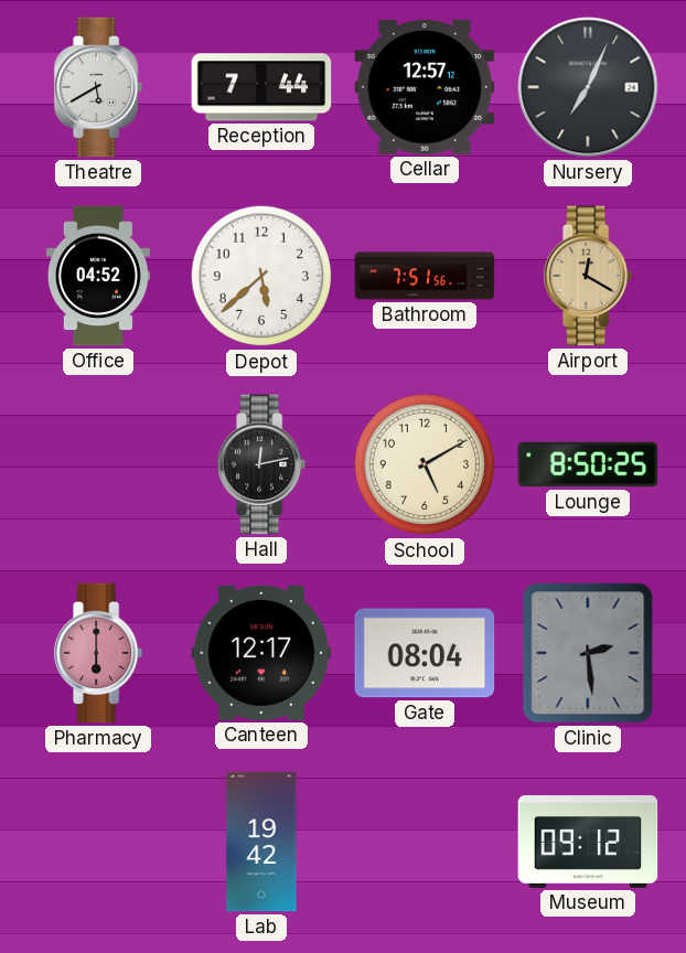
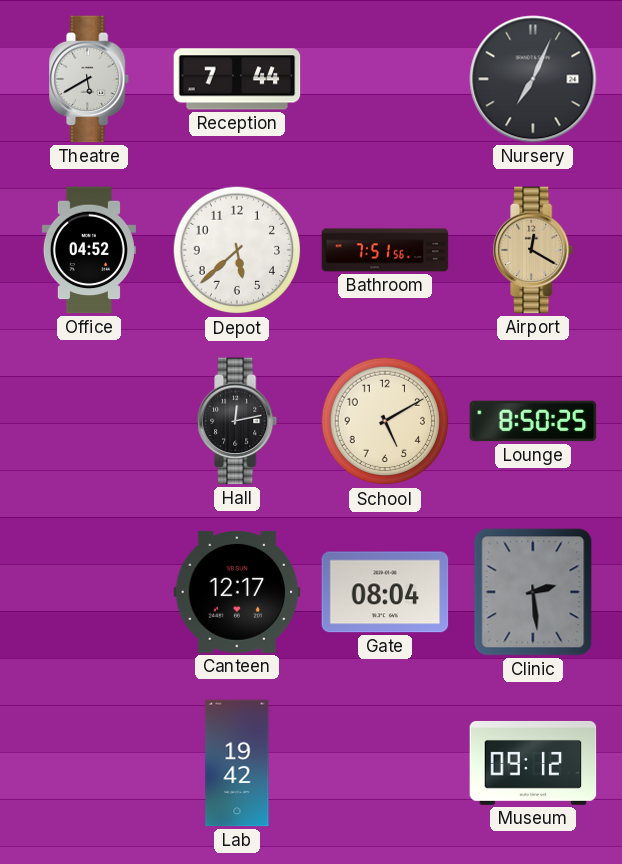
Cellar: 12:57 -> none
Pharmacy: 6:00 -> none
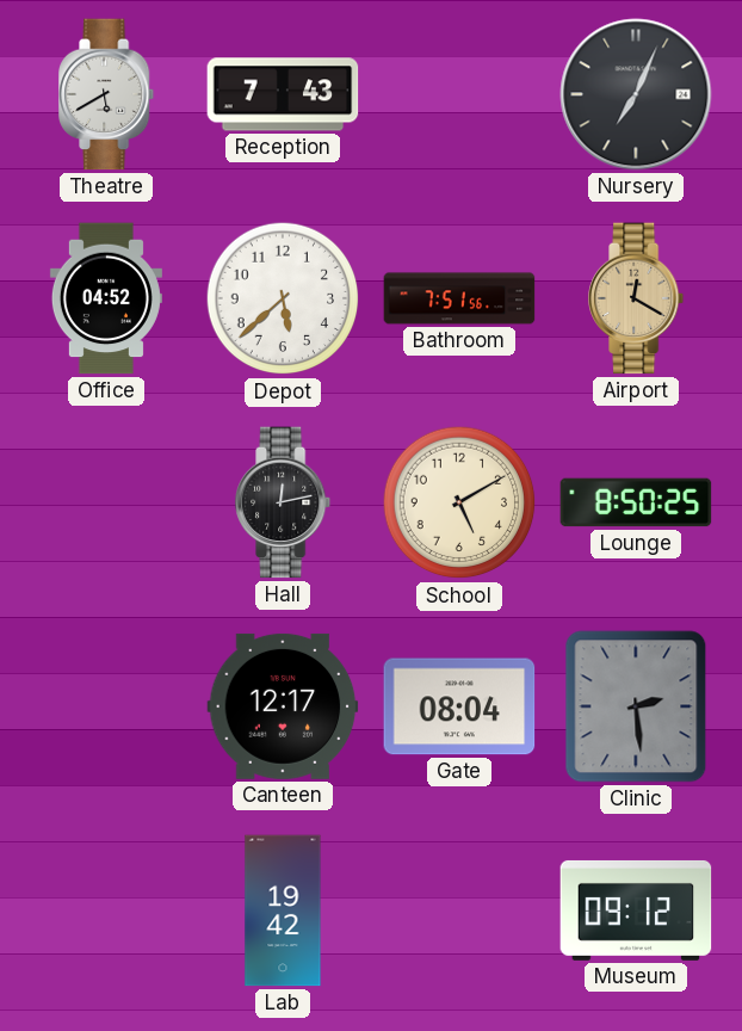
Reception: 7:44 -> 7:43
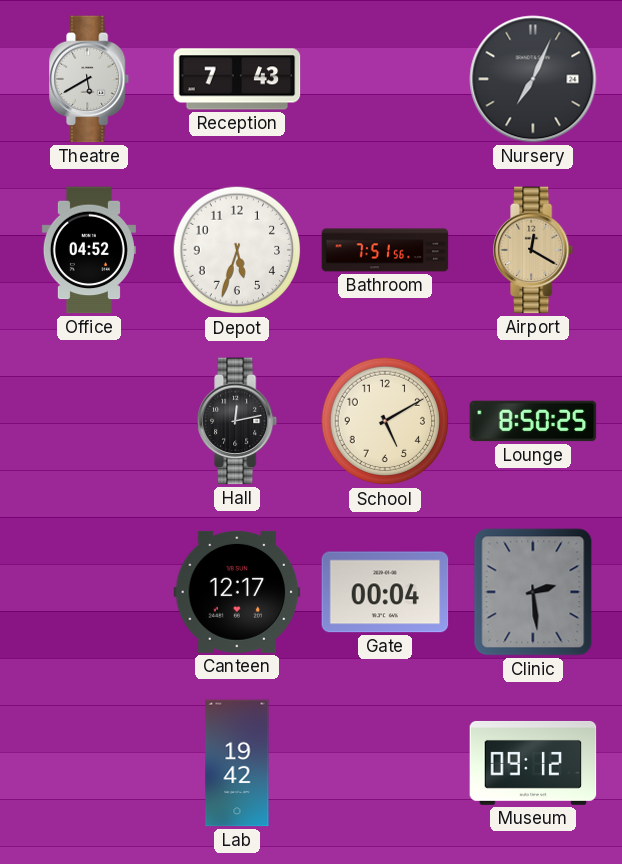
Depot: 5:38 -> 5:33
Gate: 08:04 -> 00:04
